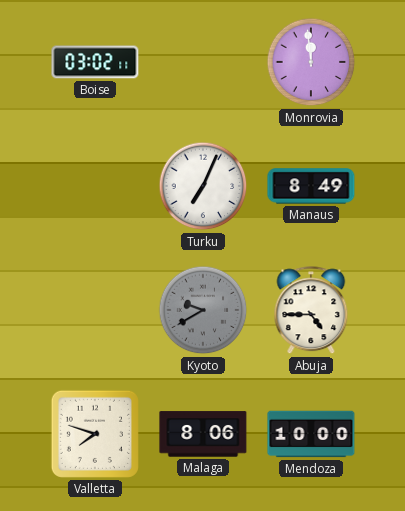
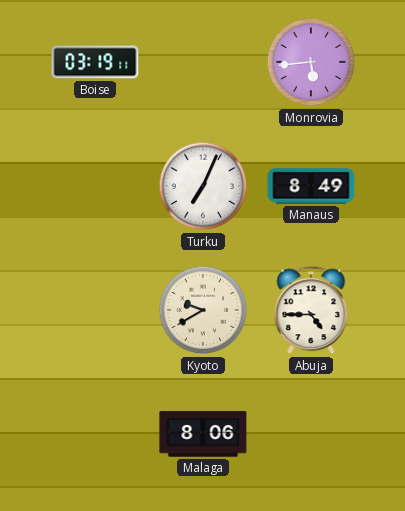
Boise: 03:02 -> 03:19
Monrovia: 11:59 -> 5:44
Kyoto dial: grey -> cream
Valletta: 7:48 -> none
Mendoza: 10:00 -> none
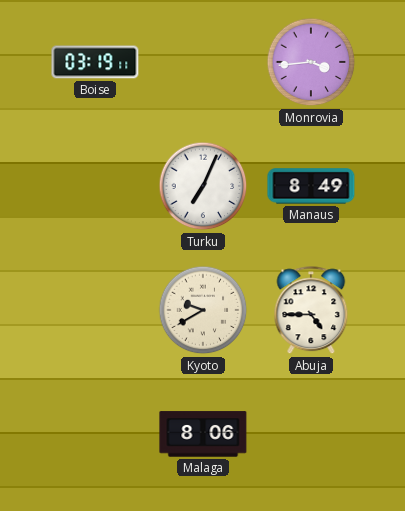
Monrovia: 5:44 -> 3:44
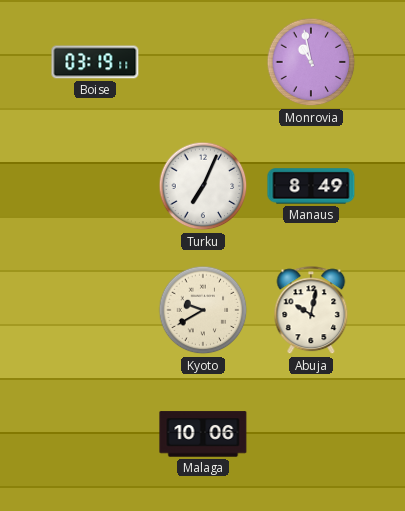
Monrovia: 3:44 -> 10:58
Abuja: 4:45 -> 10:02
Malaga: 8:06 -> 10:06
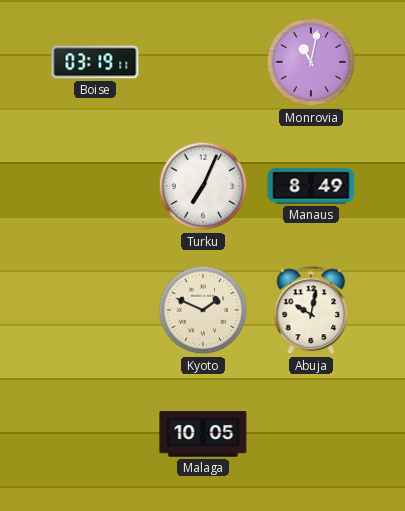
Monrovia: 10:58 -> 11:02
Kyoto: 9:40 -> 1:49
Malaga: 10:06 -> 10:05
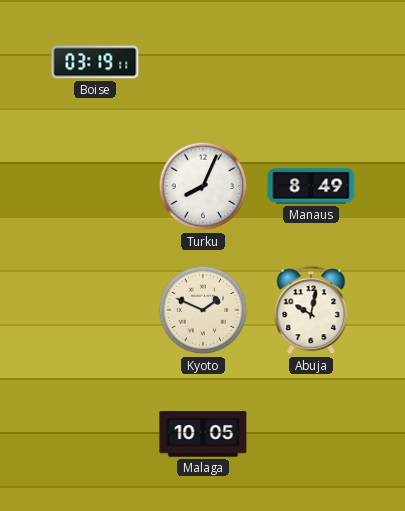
Monrovia: 11:02 -> none
Turku: 7:04 -> 8:04
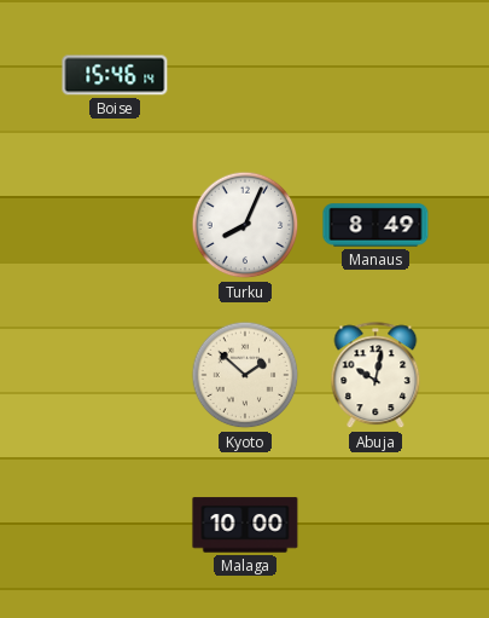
Boise: 03:19 -> 15:46
Kyoto: 1:49 -> 1:52
Malaga: 10:05 -> 10:00
